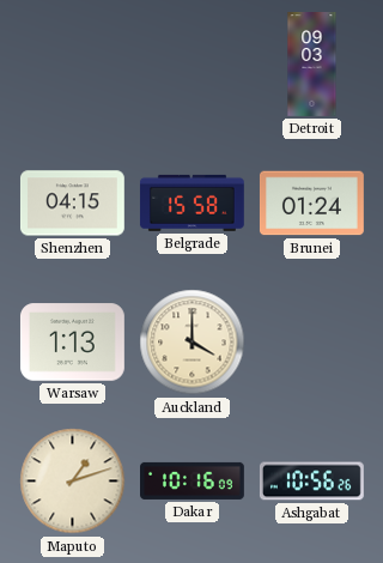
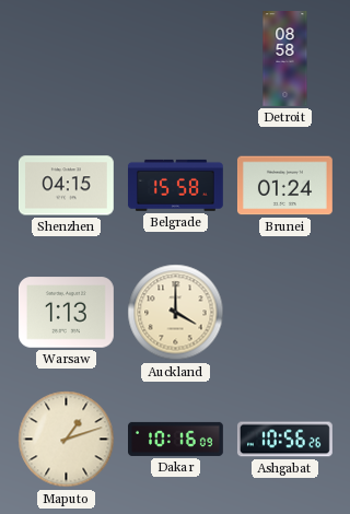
Detroit: 09:03 -> 08:58
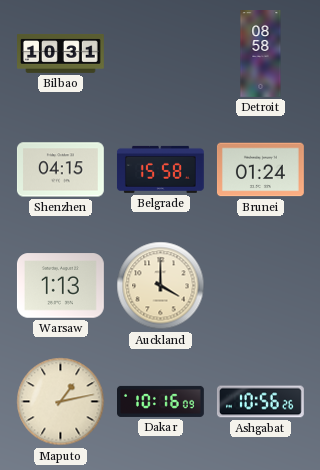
Bilbao: none -> 10:31
Maputo: 1:12 -> 1:13
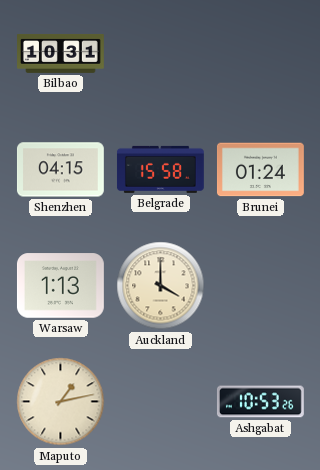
Detroit: 08:58 -> none
Dakar: 10:16 -> none
Ashgabat: 10:56 -> 10:53
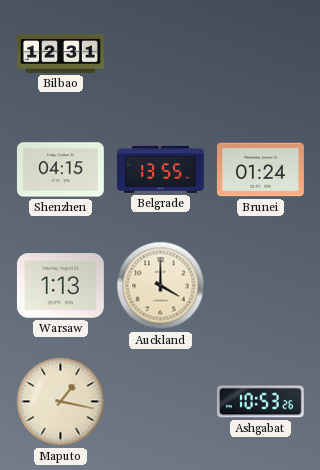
Bilbao: 10:31 -> 12:31
Belgrade: 15:58 -> 13:55
Maputo: 1:13 -> 1:17
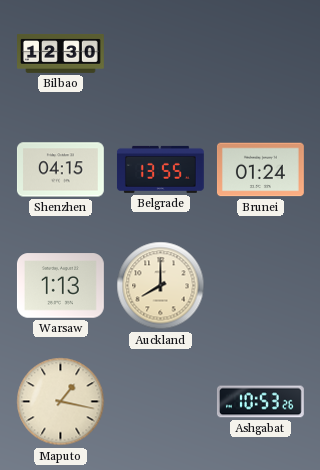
Bilbao: 12:31 -> 12:30
Auckland: 4:00 -> 8:00
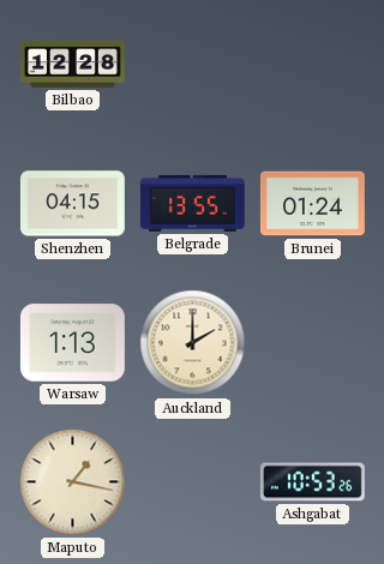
Bilbao: 12:30 -> 12:28
Auckland: 8:00 -> 2:00
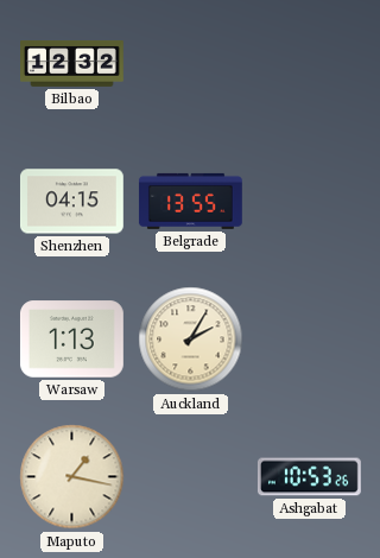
Bilbao: 12:28 -> 12:32
Brunei: 01:24 -> none
Auckland: 2:00 -> 2:05
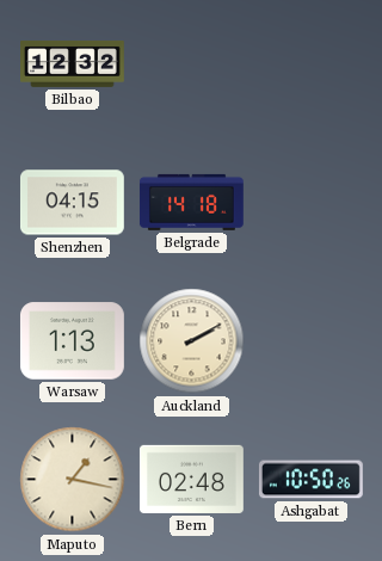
Belgrade: 13:55 -> 14:18
Auckland: 2:05 -> 2:10
Bern: none -> 02:48
Ashgabat: 10:53 -> 10:50
